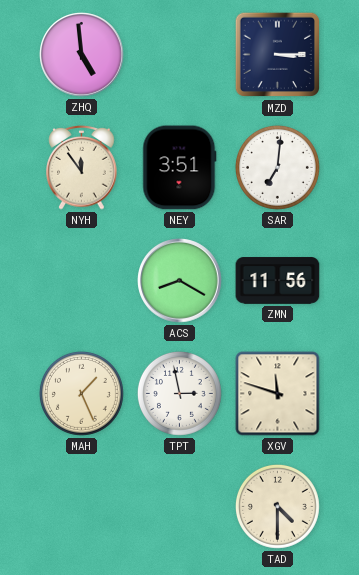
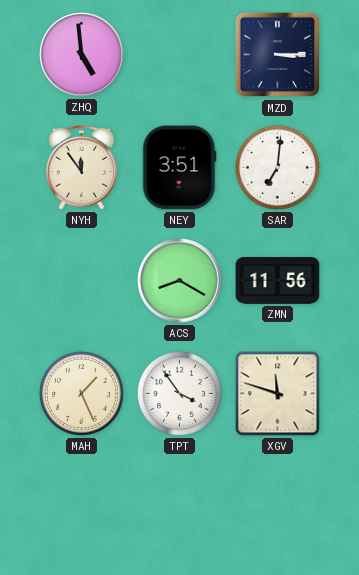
TPT: 2:58 -> 3:54
TAD: 4:30 -> none
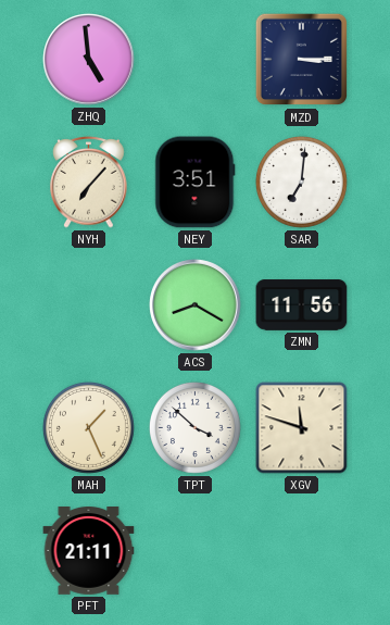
NYH: 11:54 -> 7:07
TPT: 3:54 -> 3:52
PFT: none -> 21:11
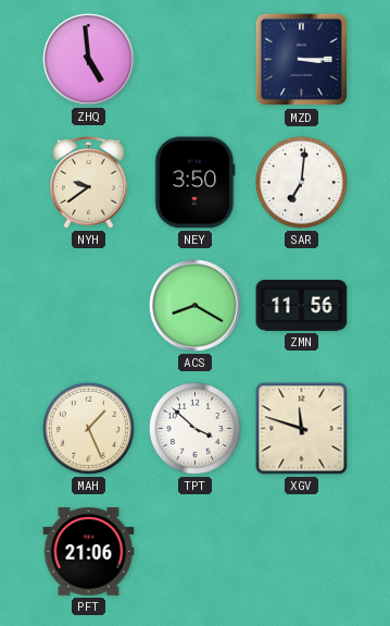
NYH: 7:07 -> 9:39
NEY: 3:51 -> 3:50
PFT: 21:11 -> 21:06
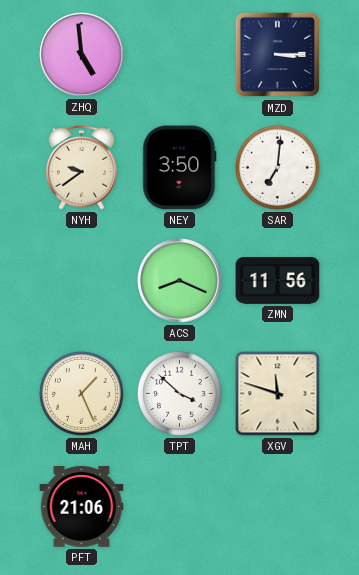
ACS: 8:20 -> 8:19
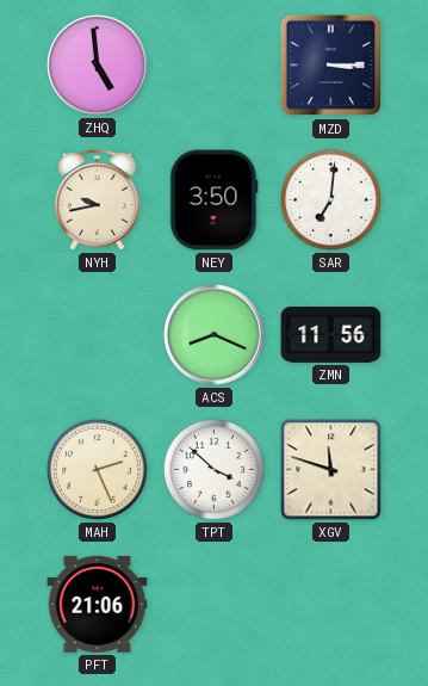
NYH: 9:39 -> 9:43
MAH: 1:26 -> 2:26
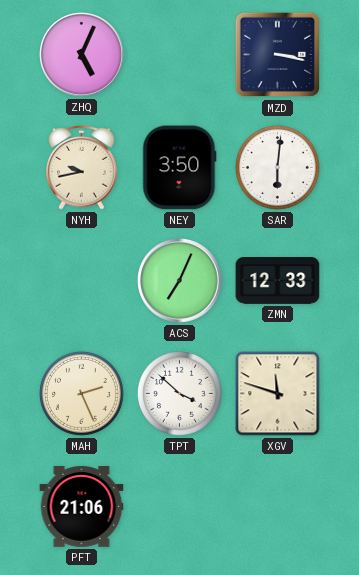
ZHQ: 4:59 -> 5:04
MZD: 3:15 -> 3:17
SAR: 7:01 -> 6:01
ACS: 8:19 -> 7:04
ZMN: 11:56 -> 12:33
